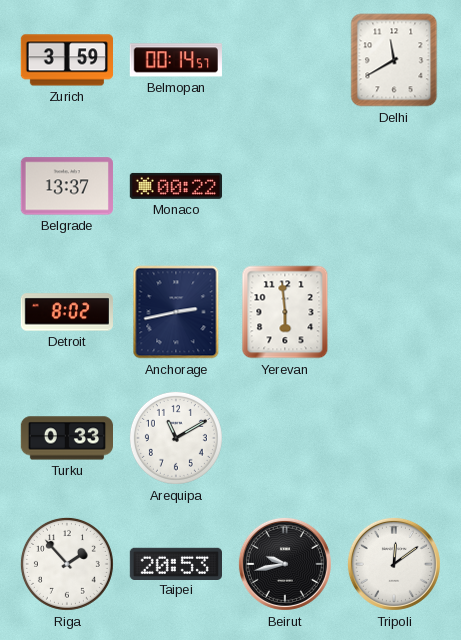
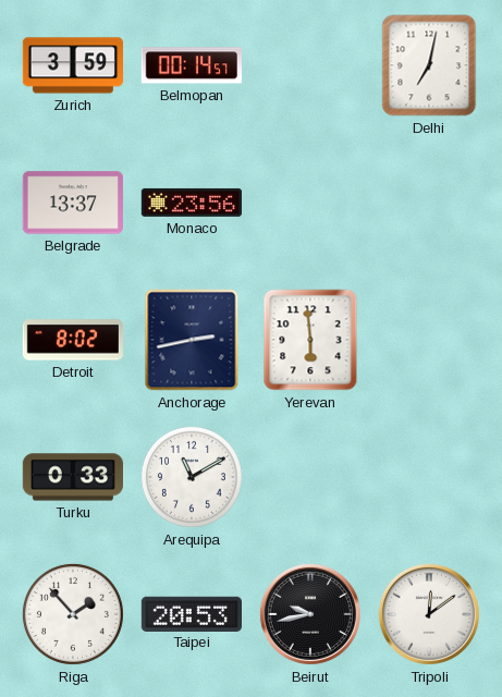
Delhi: 11:40 -> 7:02
Monaco: 00:22 -> 23:56
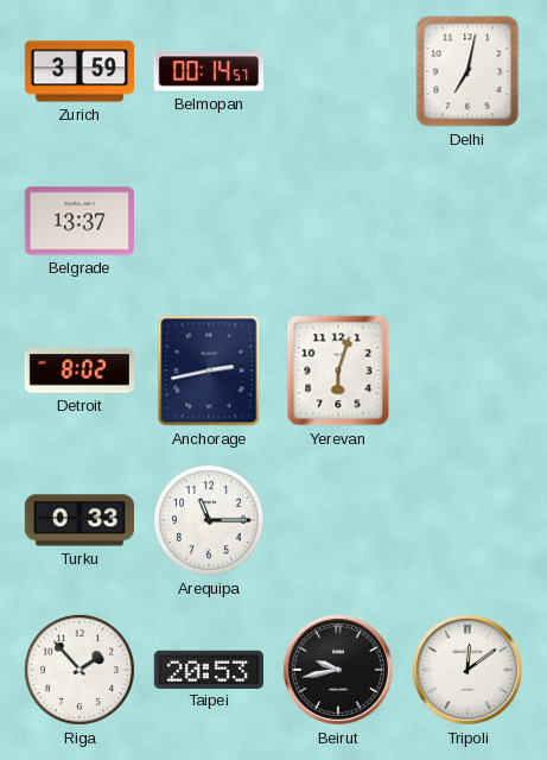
Monaco: 23:56 -> none
Yerevan: 5:59 -> 6:03
Arequipa: 11:10 -> 11:15
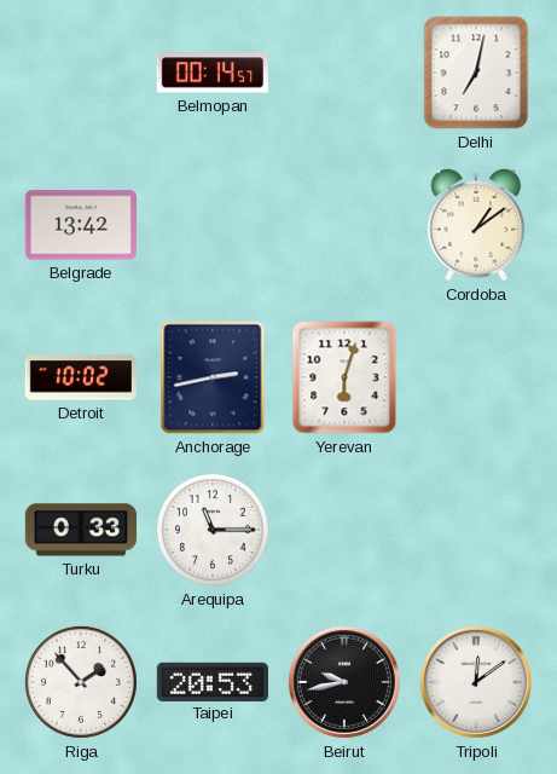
Zurich: 3:59 -> none
Belgrade: 13:37 -> 13:42
Cordoba: none -> 1:09
Detroit: 8:02 -> 10:02
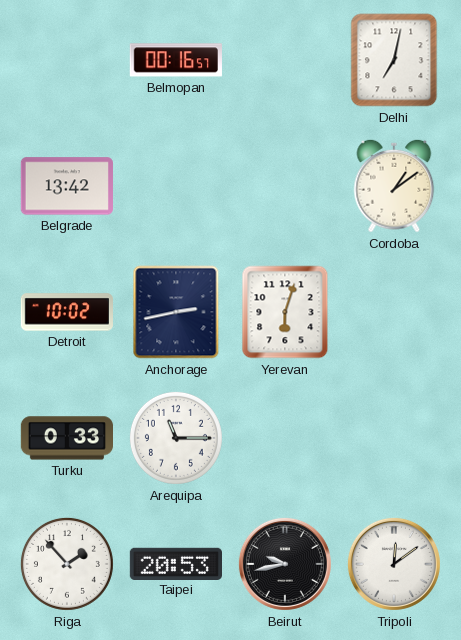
Belmopan: 00:14 -> 00:16
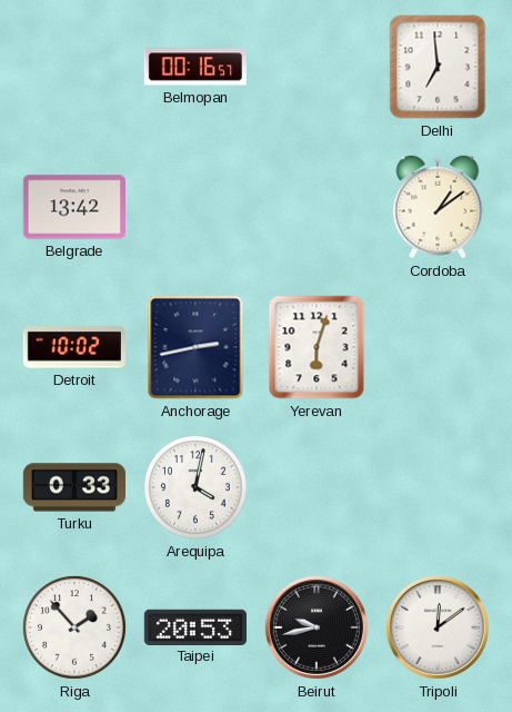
Delhi: 7:02 -> 6:59
Arequipa: 11:15 -> 4:02
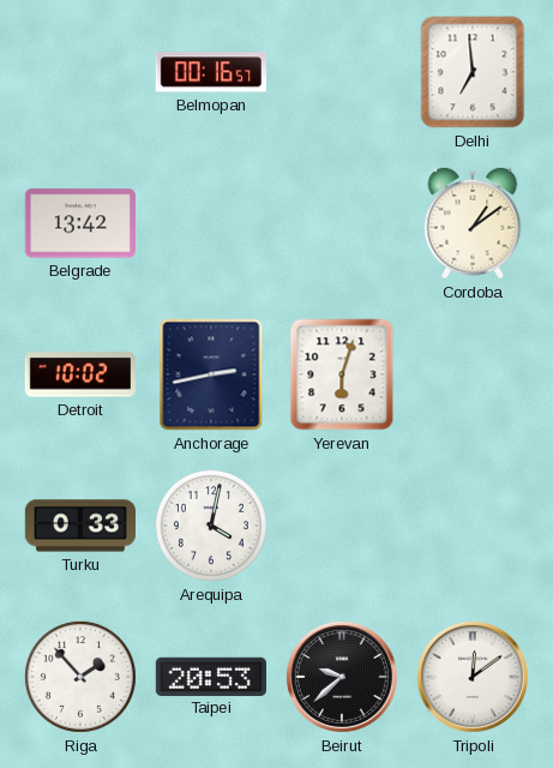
Beirut: 9:43 -> 9:38
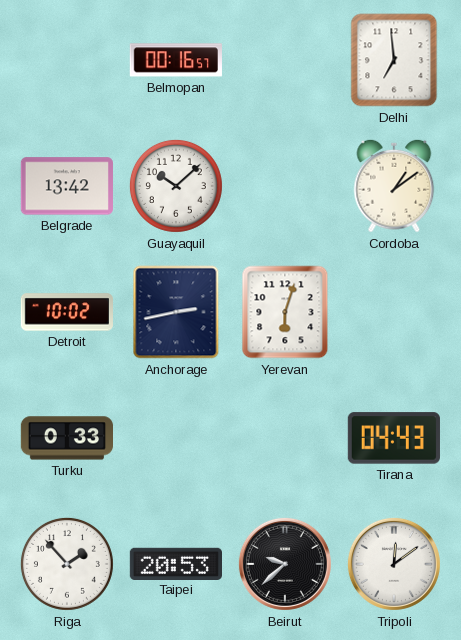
Guayaquil: none -> 10:08
Arequipa: 4:02 -> none
Tirana: none -> 04:43
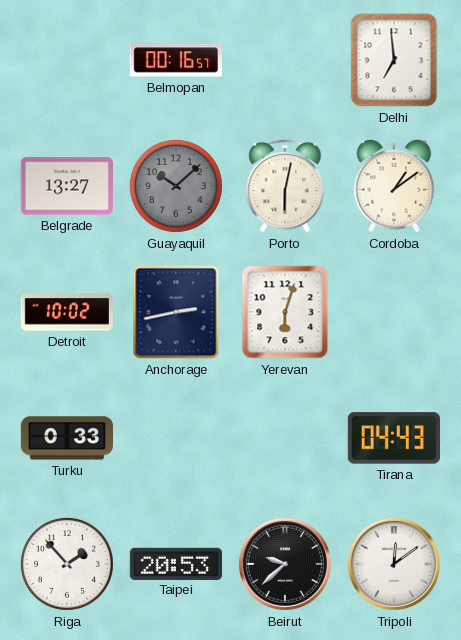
Belgrade: 13:42 -> 13:27
Guayaquil dial: white -> grey
Porto: none -> 6:02
